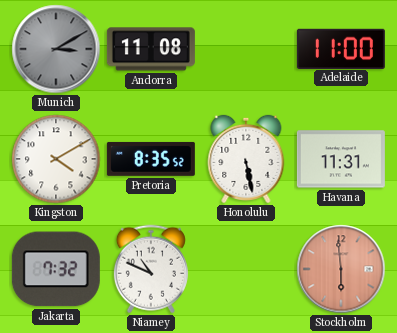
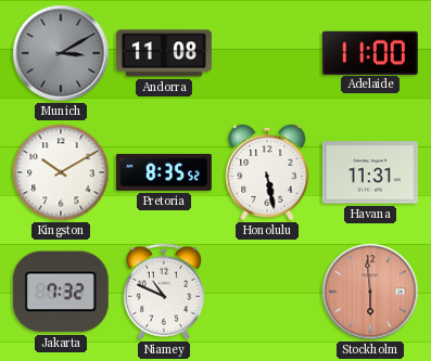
Kingston: 4:10 -> 10:10
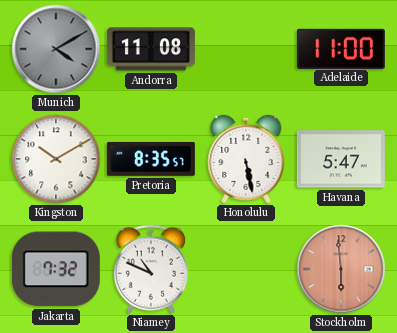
Munich: 3:10 -> 4:10
Pretoria: 8:35:52 -> 8:35:57
Havana: 11:31 -> 5:47
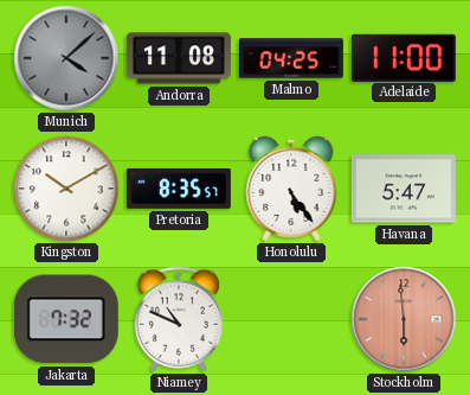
Munich: 4:10 -> 4:08
Malmo: none -> 04:25
Honolulu: 5:28 -> 5:24
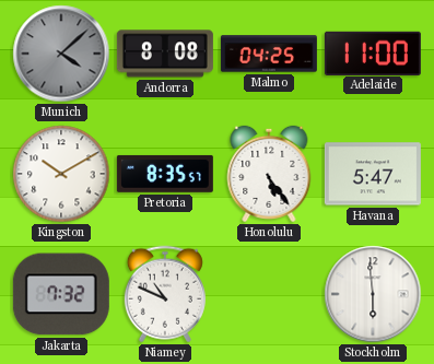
Andorra: 11:08 -> 8:08
Stockholm dial: salmon -> white
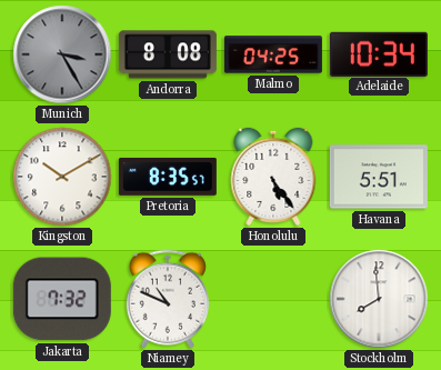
Munich: 4:08 -> 3:25
Adelaide: 11:00 -> 10:34
Havana: 5:47 -> 5:51
Stockholm: 5:59 -> 7:59
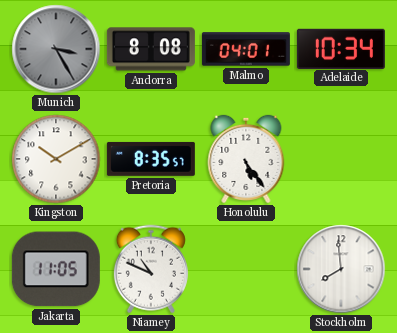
Malmo: 04:25 -> 04:01
Havana: 5:51 -> none
Jakarta: 7:32 -> 11:05
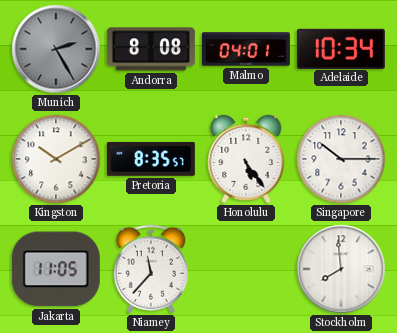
Munich: 3:25 -> 2:25
Singapore: none -> 10:15
Niamey: 10:49 -> 11:37
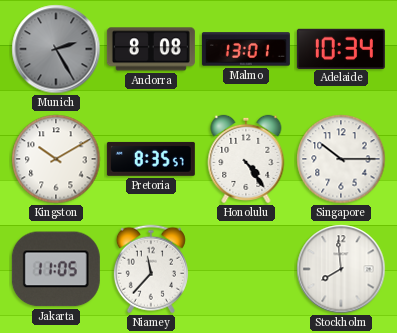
Malmo: 04:01 -> 13:01
Honolulu: 5:24 -> 4:24
